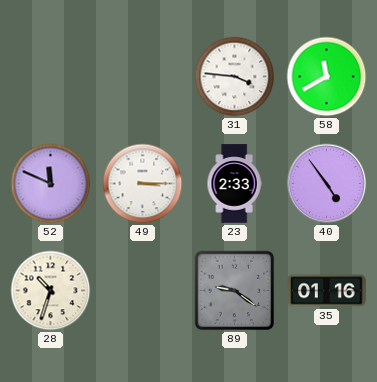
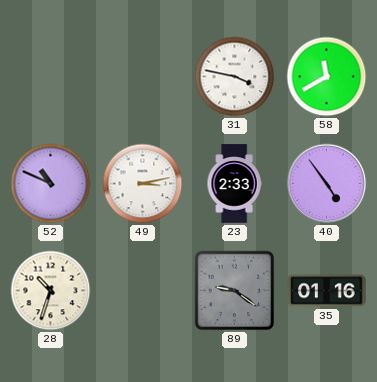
31: 3:46 -> 3:47
52: 11:49 -> 10:49
49: 3:15 -> 3:13
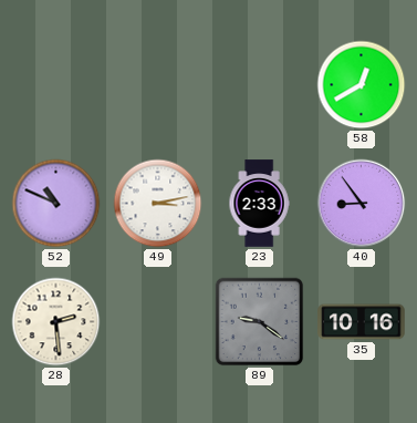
31: 3:47 -> none
58: 11:40 -> 12:40
40: 4:54 -> 8:54
28: 10:33 -> 2:29
35: 01:16 -> 10:16
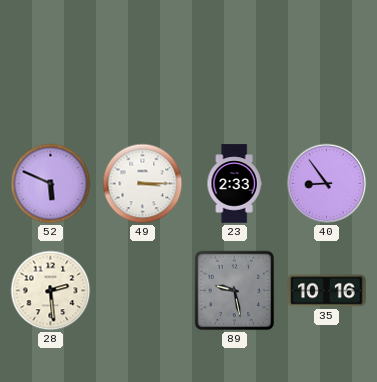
58: 12:40 -> none
52: 10:49 -> 5:49
49: 3:13 -> 3:15
89: 9:21 -> 9:28
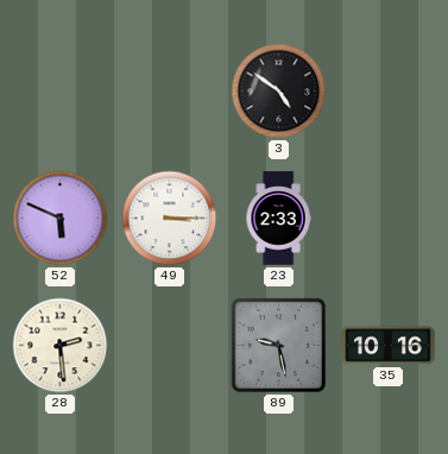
3: none -> 4:51
40: 8:54 -> none
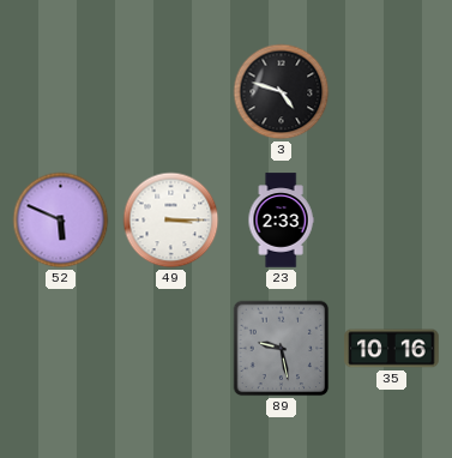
3: 4:51 -> 4:48
28: 2:29 -> none
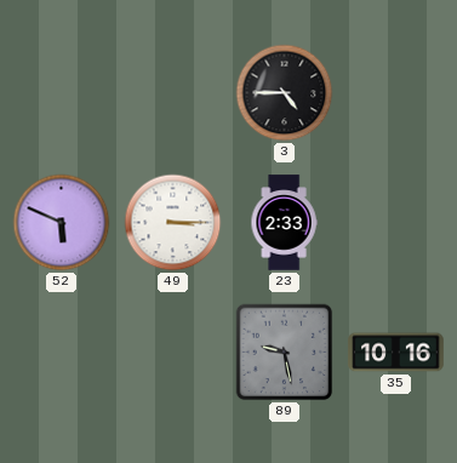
3: 4:48 -> 4:45
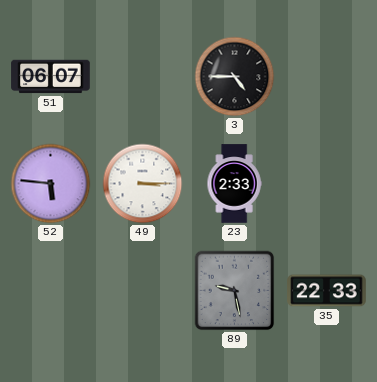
51: none -> 06:07
52: 5:49 -> 5:46
35: 10:16 -> 22:33
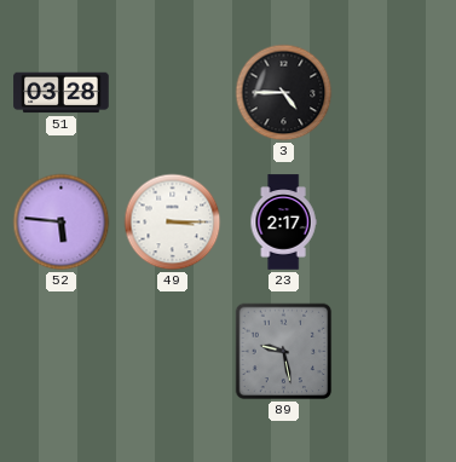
51: 06:07 -> 03:28
23: 2:33 -> 2:17
35: 22:33 -> none
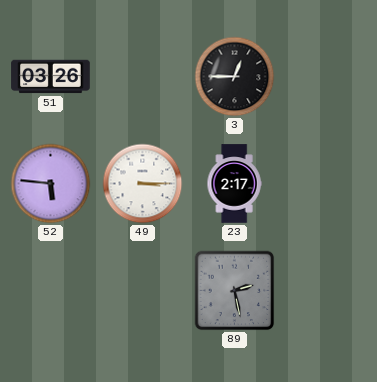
51: 03:28 -> 03:26
3: 4:45 -> 12:45
89: 9:28 -> 2:28
